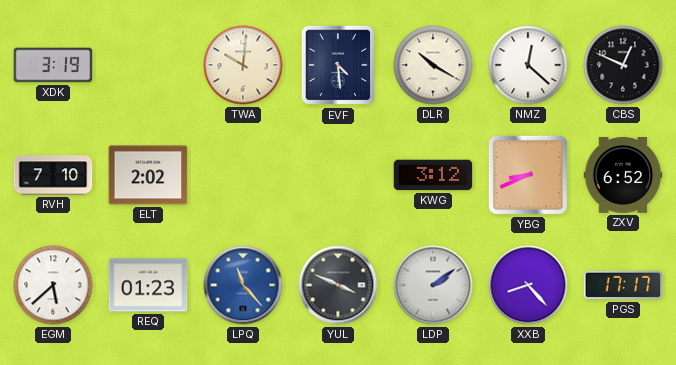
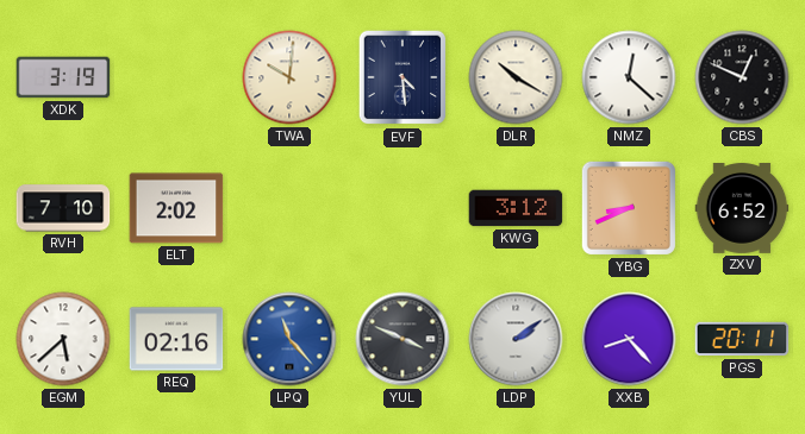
REQ: 01:23 -> 02:16
PGS: 17:17 -> 20:11
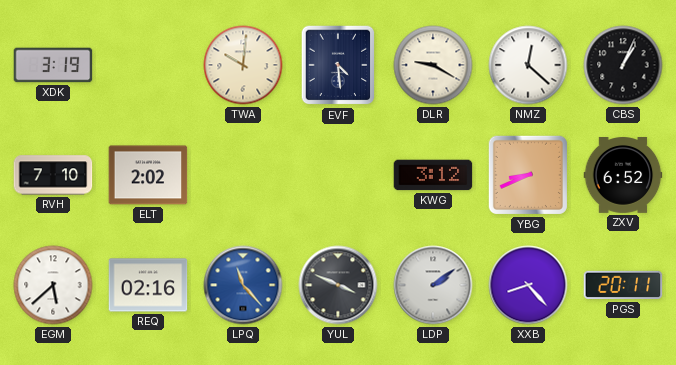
DLR: 10:20 -> 9:20
CBS: 12:49 -> 1:04
